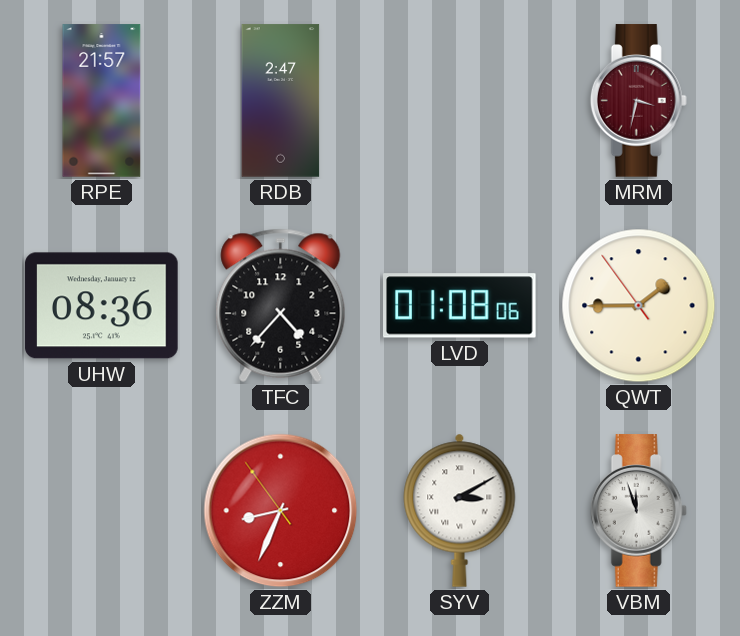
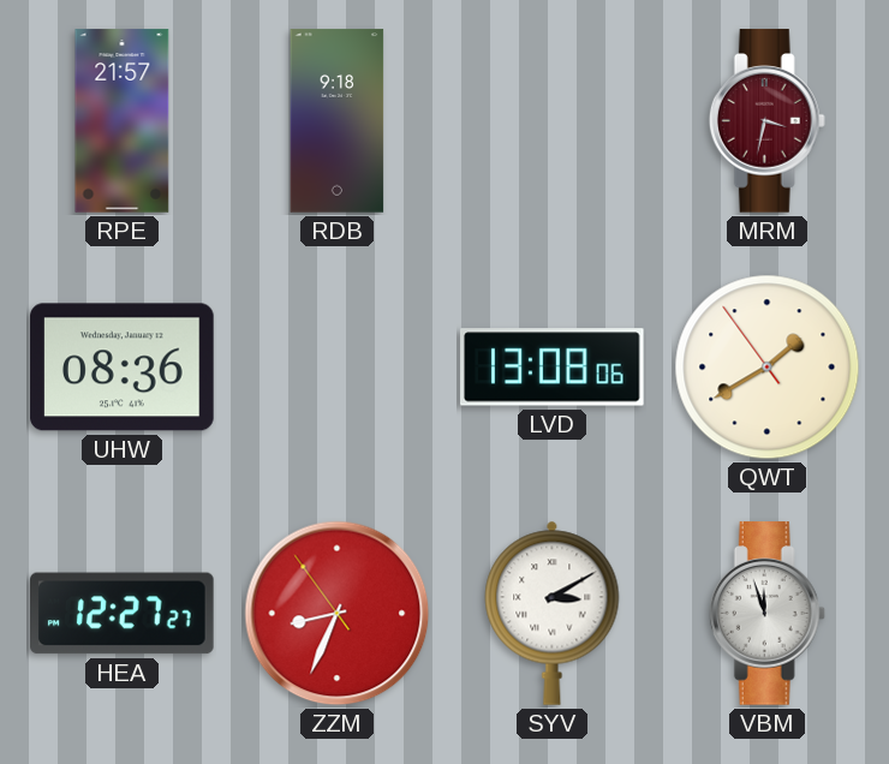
RDB: 2:47 -> 9:18
TFC: 4:37 -> none
LVD: 01:08 -> 13:08
QWT: 1:44 -> 1:39
HEA: none -> 12:27
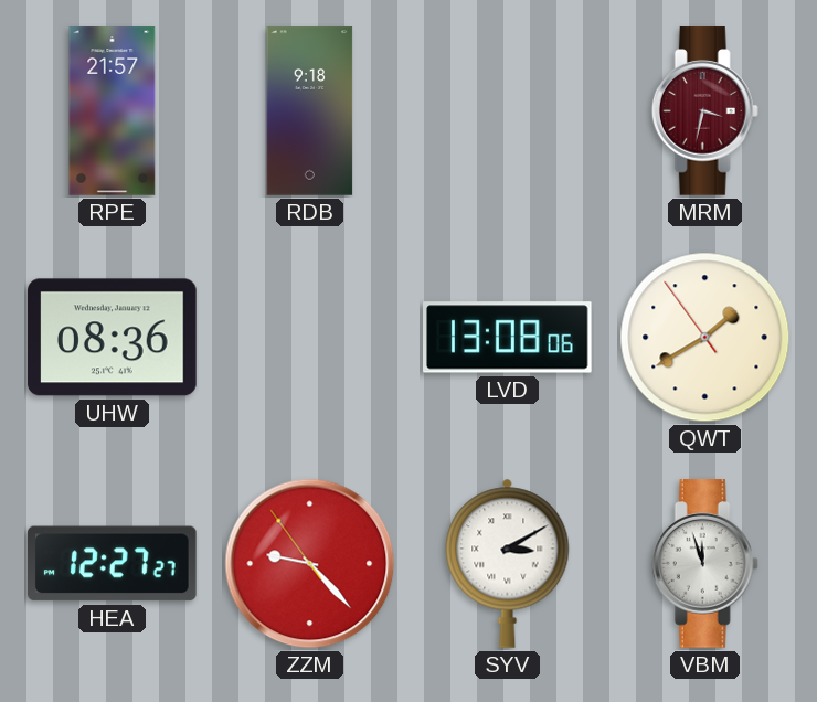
ZZM: 8:33 -> 9:22
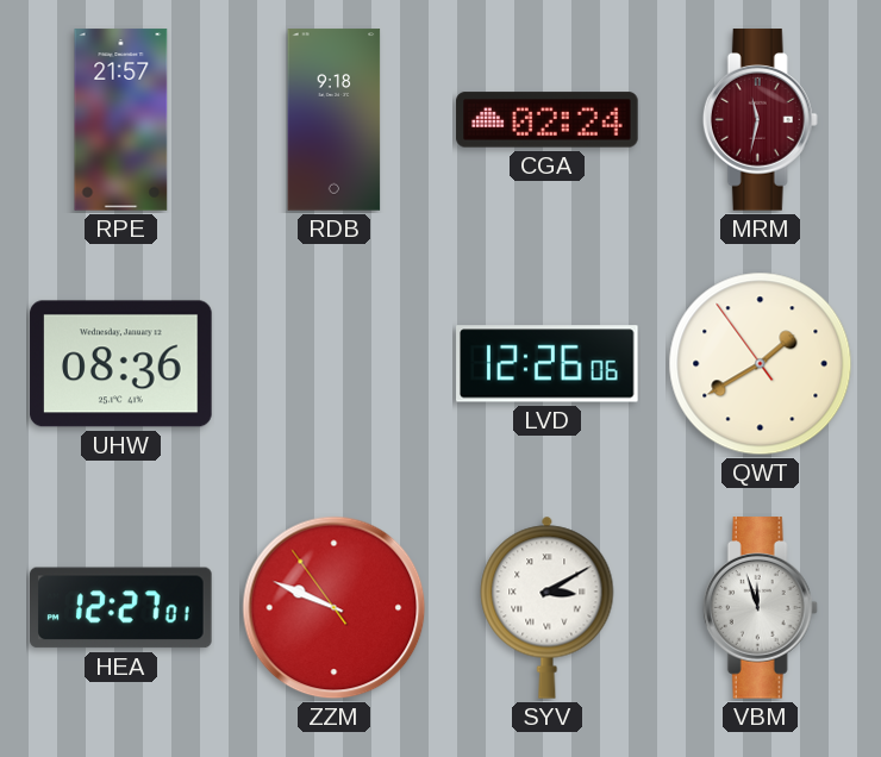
CGA: none -> 02:24
MRM: 3:32 -> 11:32
LVD: 13:08 -> 12:26
HEA: 12:27:27 -> 12:27:01
ZZM: 9:22 -> 9:48
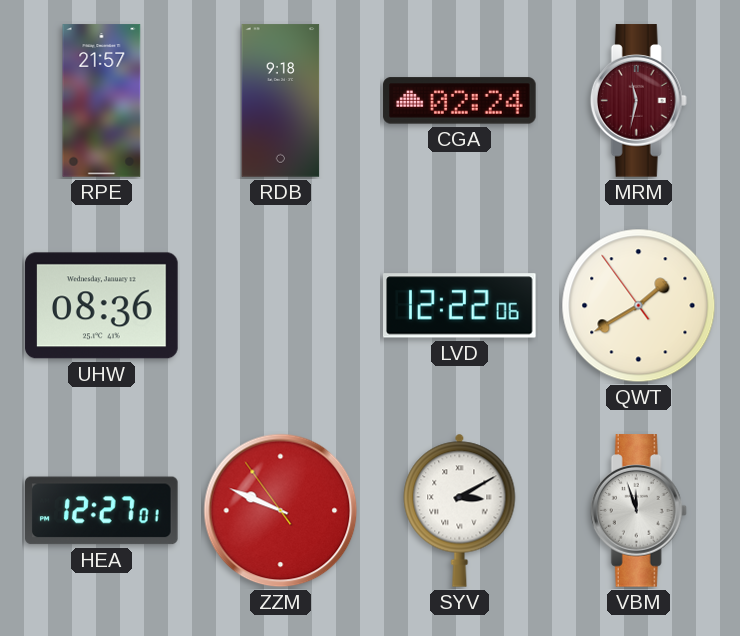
LVD: 12:26 -> 12:22
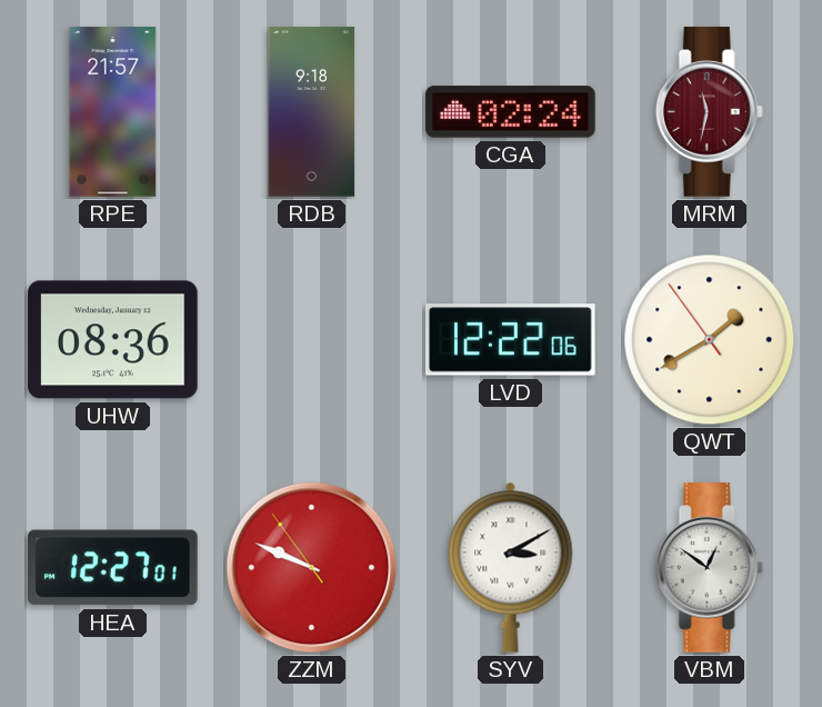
VBM: 11:57 -> 12:51
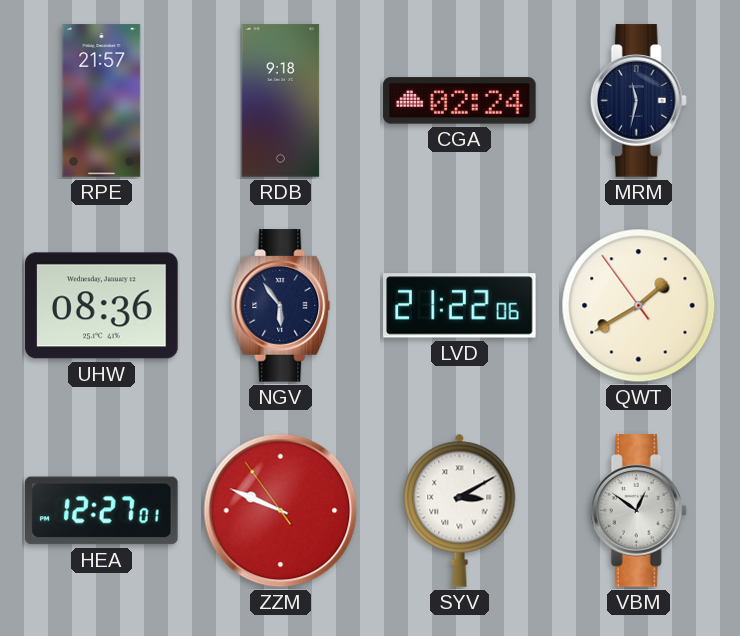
MRM dial: burgundy -> navy
NGV: none -> 5:54
LVD: 12:22 -> 21:22
